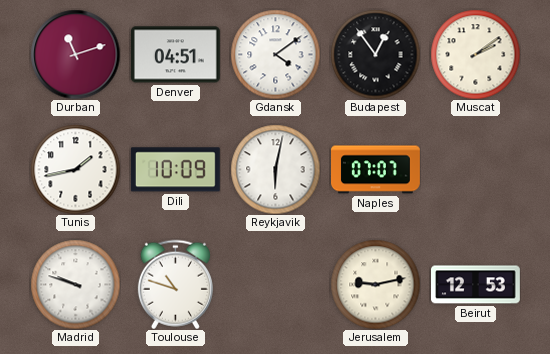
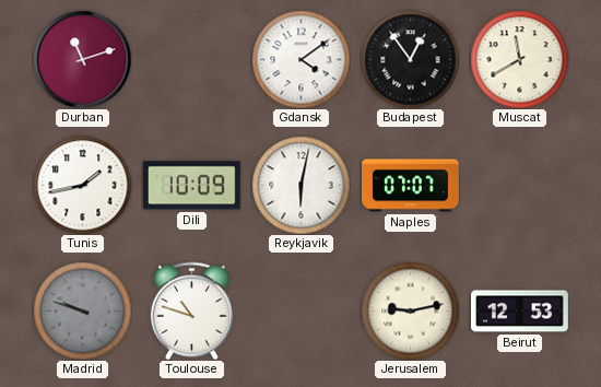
Denver: 04:51 -> none
Muscat: 2:09 -> 11:40
Madrid dial: white -> grey
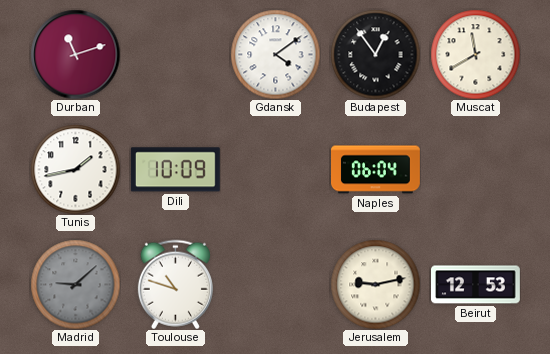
Reykjavik: 6:02 -> none
Naples: 07:07 -> 06:04
Madrid: 9:48 -> 9:08
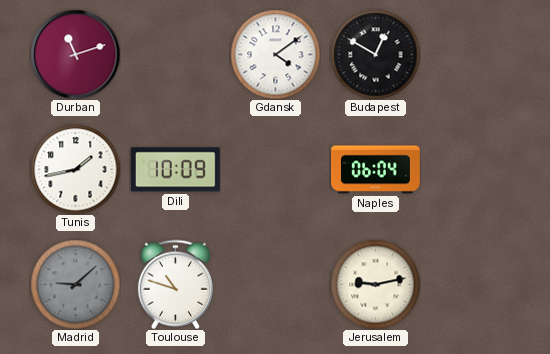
Budapest: 12:54 -> 12:50
Muscat: 11:40 -> none
Beirut: 12:53 -> none
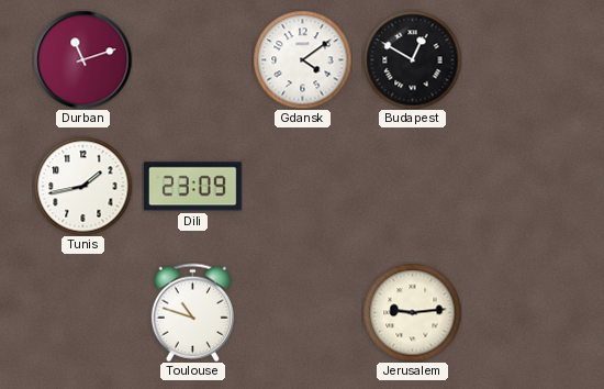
Dili: 10:09 -> 23:09
Naples: 06:04 -> none
Madrid: 9:08 -> none
Jerusalem: 9:13 -> 9:14
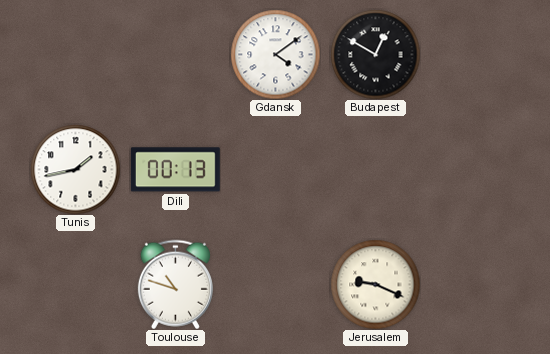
Durban: 11:12 -> none
Dili: 23:09 -> 00:13
Jerusalem: 9:14 -> 9:19
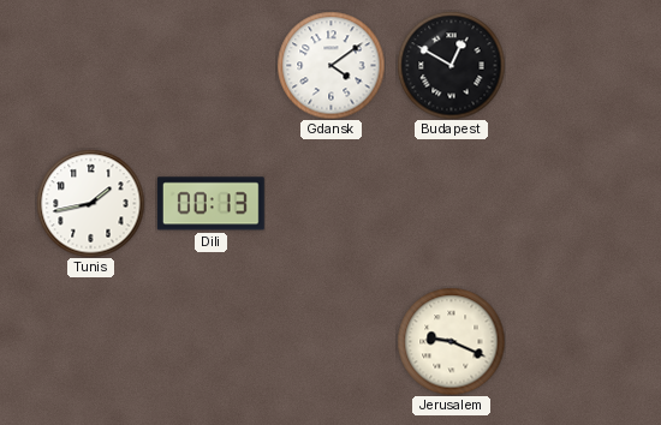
Toulouse: 10:48 -> none
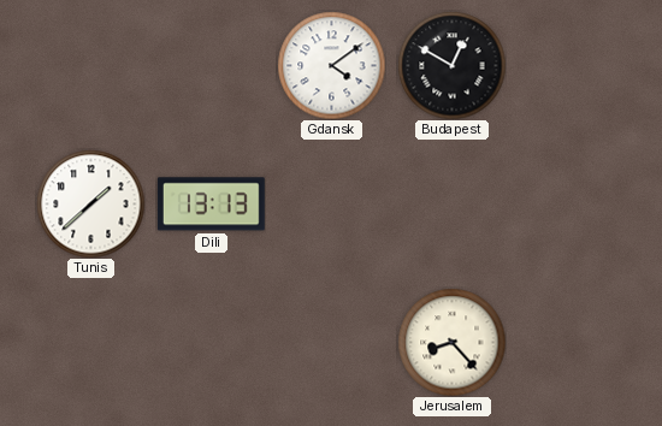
Tunis: 1:43 -> 1:38
Dili: 00:13 -> 13:13
Jerusalem: 9:19 -> 8:23
